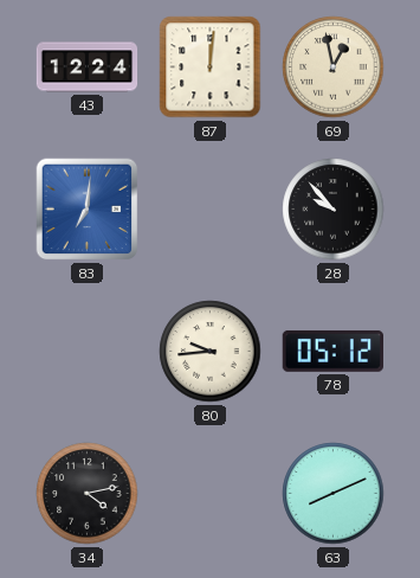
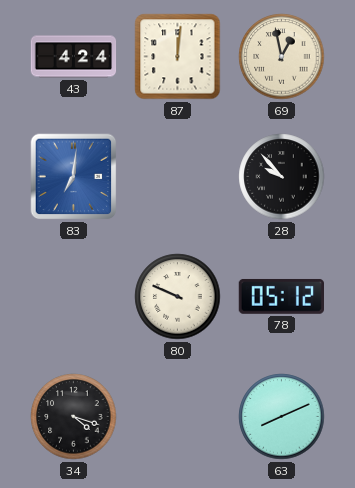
43: 12:24 -> 4:24
80: 9:44 -> 9:49
34: 4:13 -> 4:18
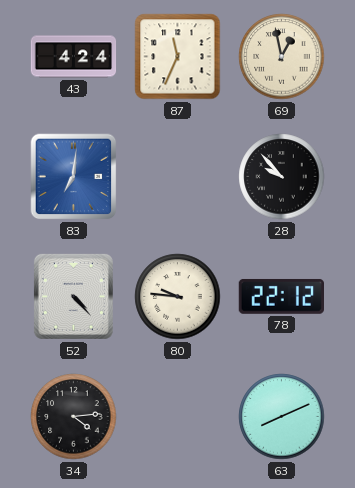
87: 12:01 -> 11:34
52: none -> 4:23
80: 9:49 -> 9:46
78: 05:12 -> 22:12
34: 4:18 -> 4:14
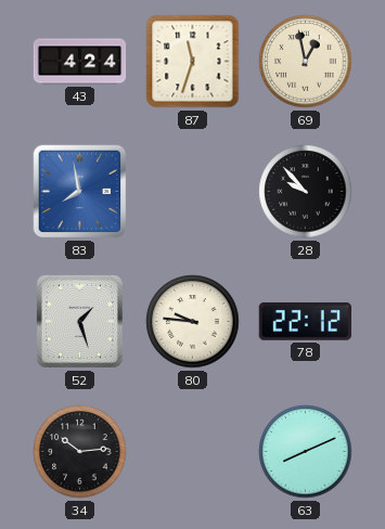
87: 11:34 -> 11:33
83: 7:01 -> 7:58
52: 4:23 -> 1:27
34: 4:14 -> 10:14
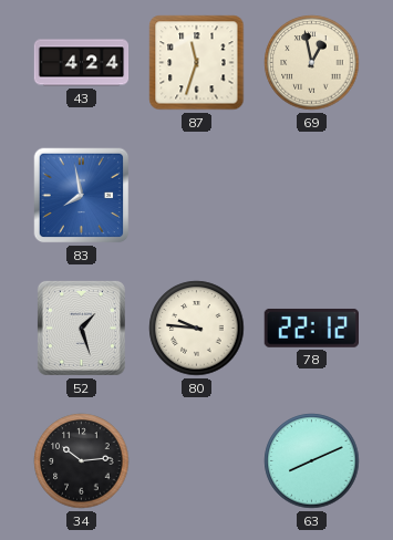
28: 9:53 -> none
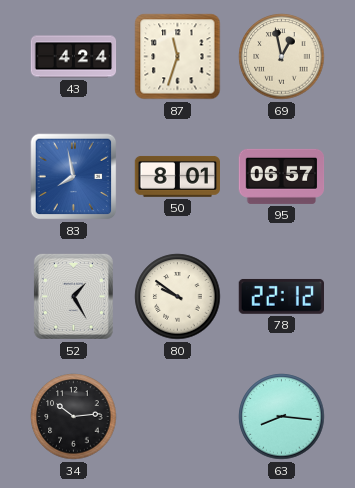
50: none -> 8:01
95: none -> 06:57
52: 1:27 -> 1:25
80: 9:46 -> 9:51
63: 8:11 -> 8:16
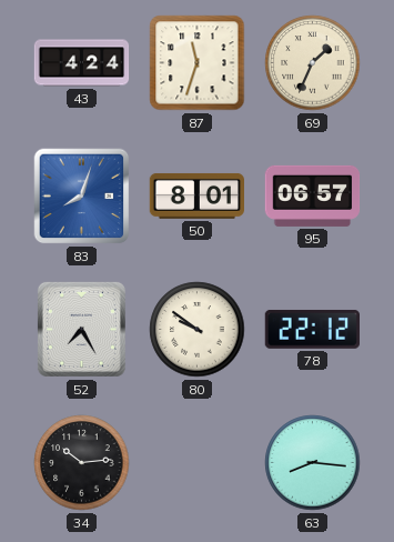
69: 12:58 -> 1:34
83: 7:58 -> 8:03
52: 1:25 -> 7:25
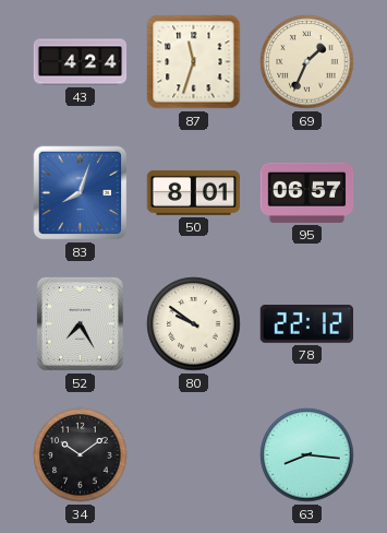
34: 10:14 -> 10:09
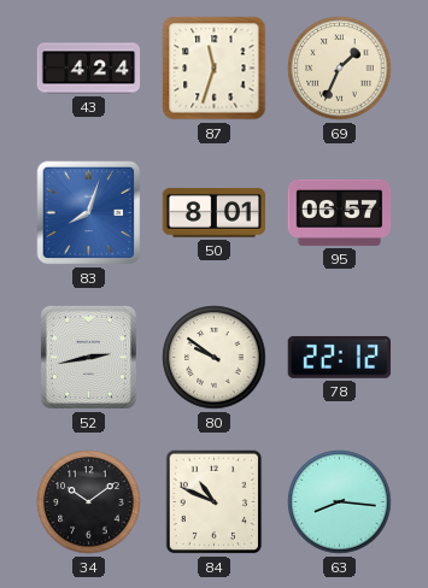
52: 7:25 -> 2:43
84: none -> 10:49
